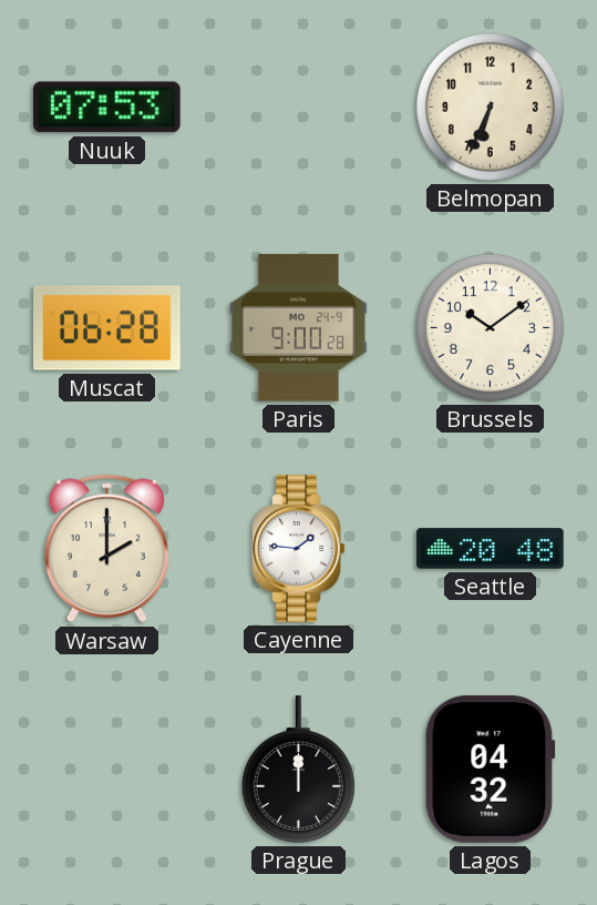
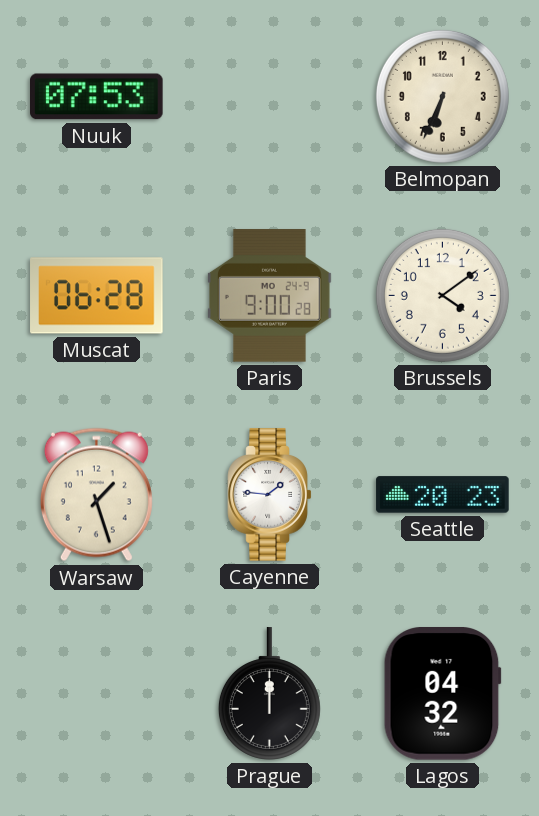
Brussels: 10:09 -> 4:09
Warsaw: 2:00 -> 1:27
Seattle: 20:48 -> 20:23
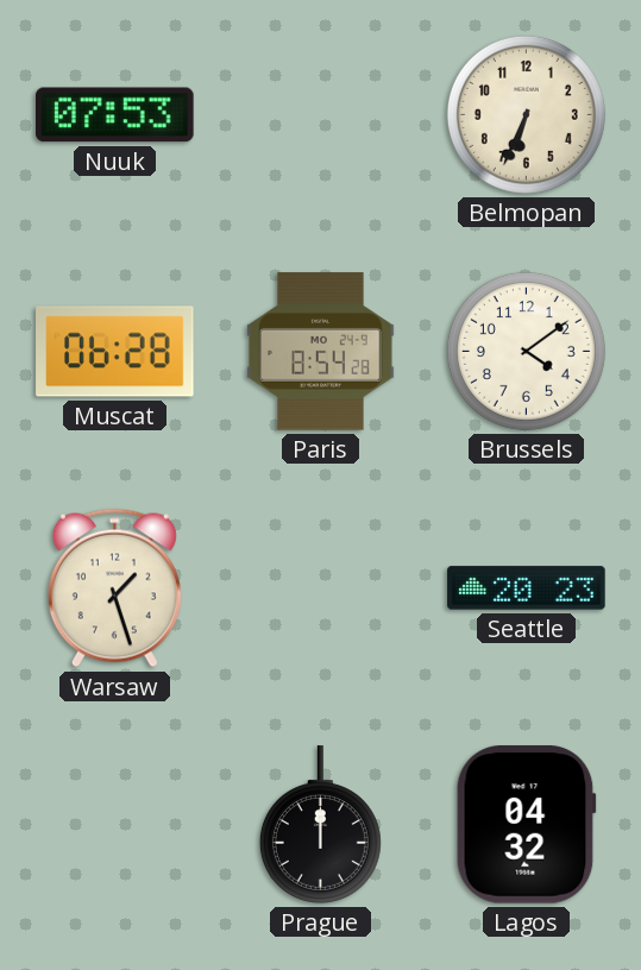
Paris: 9:00 -> 8:54
Cayenne: 1:46 -> none
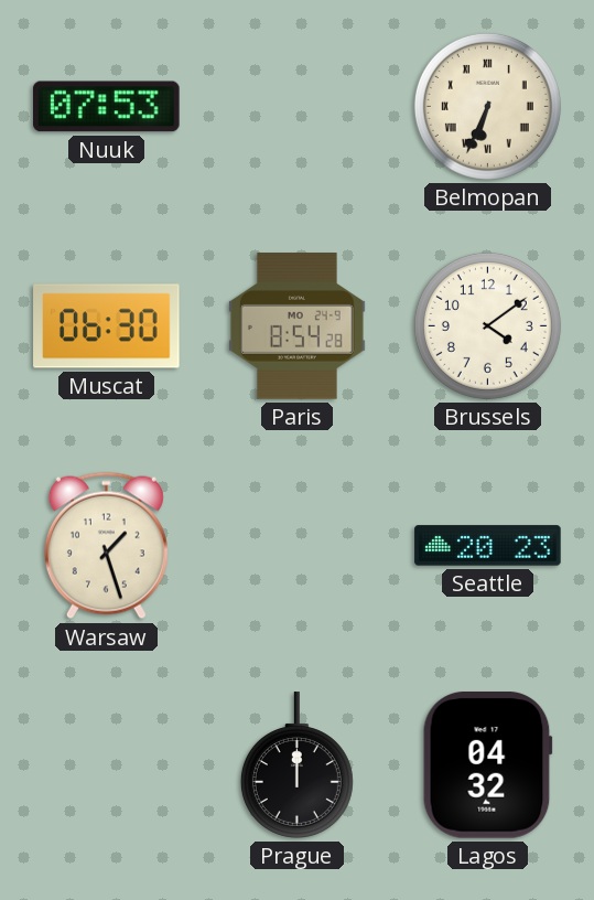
Belmopan numerals: Arabic -> Roman
Muscat: 06:28 -> 06:30
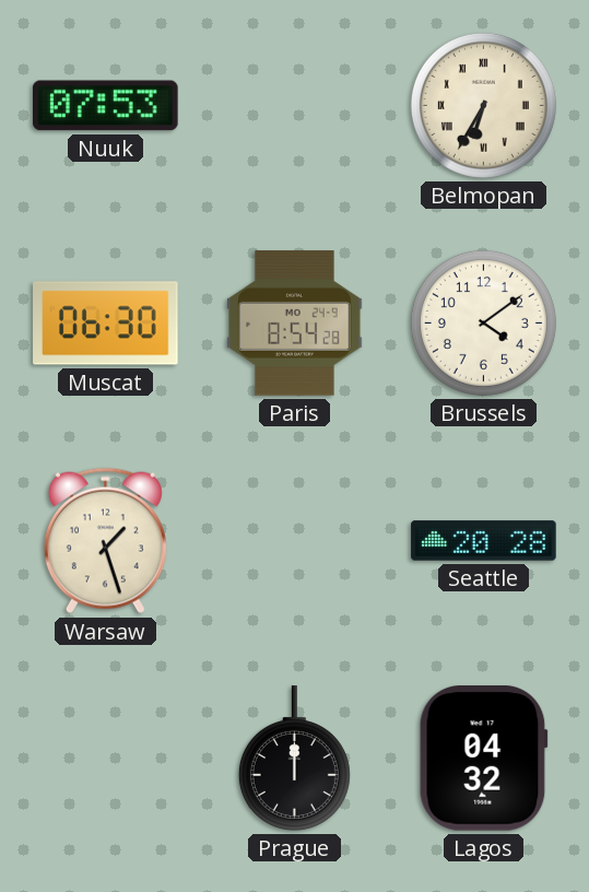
Belmopan: 6:34 -> 6:35
Seattle: 20:23 -> 20:28
